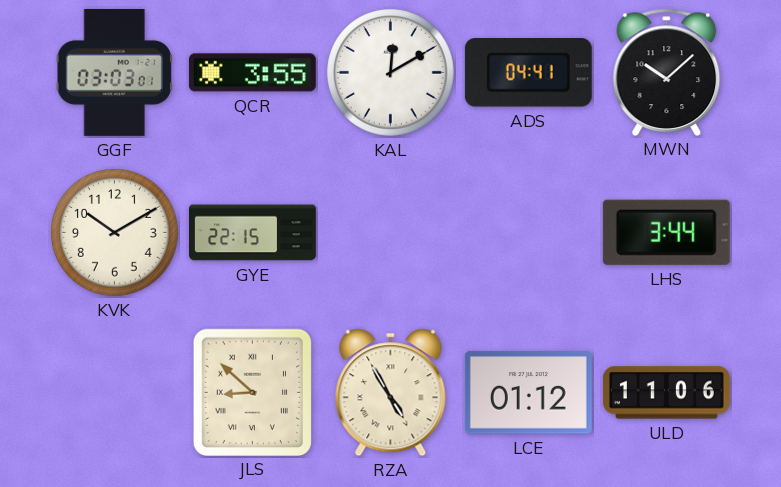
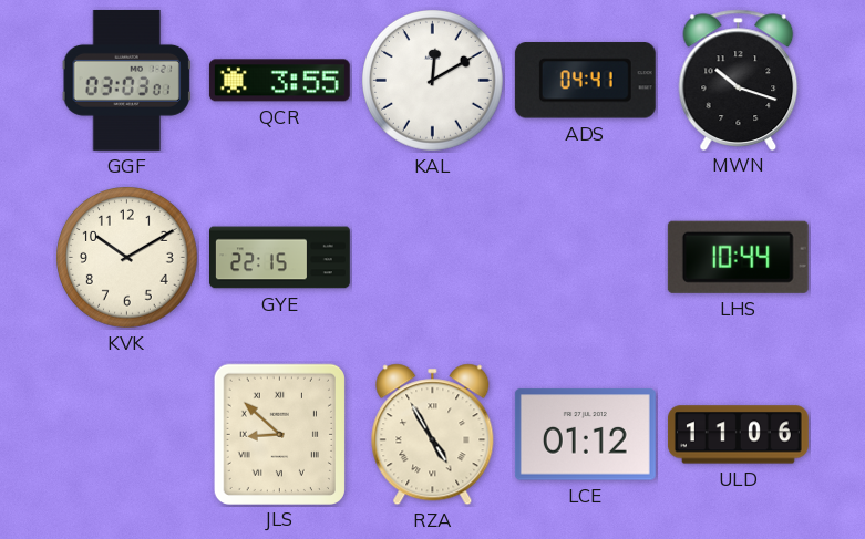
MWN: 10:08 -> 10:18
LHS: 3:44 -> 10:44
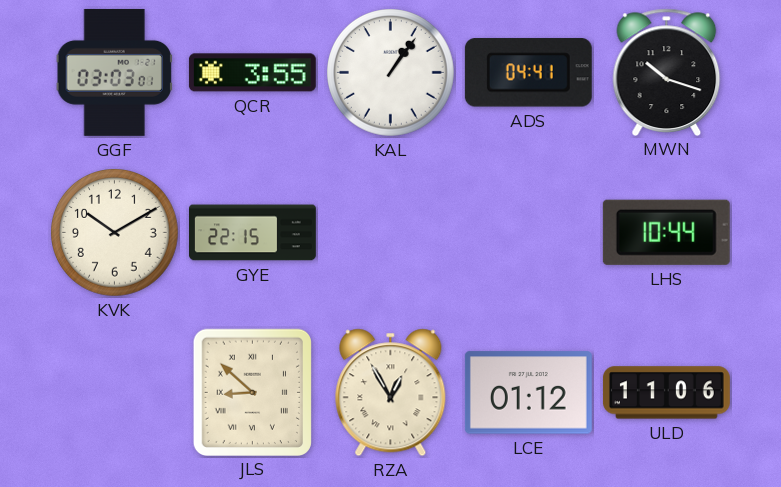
KAL: 12:10 -> 1:06
RZA: 4:55 -> 12:55
